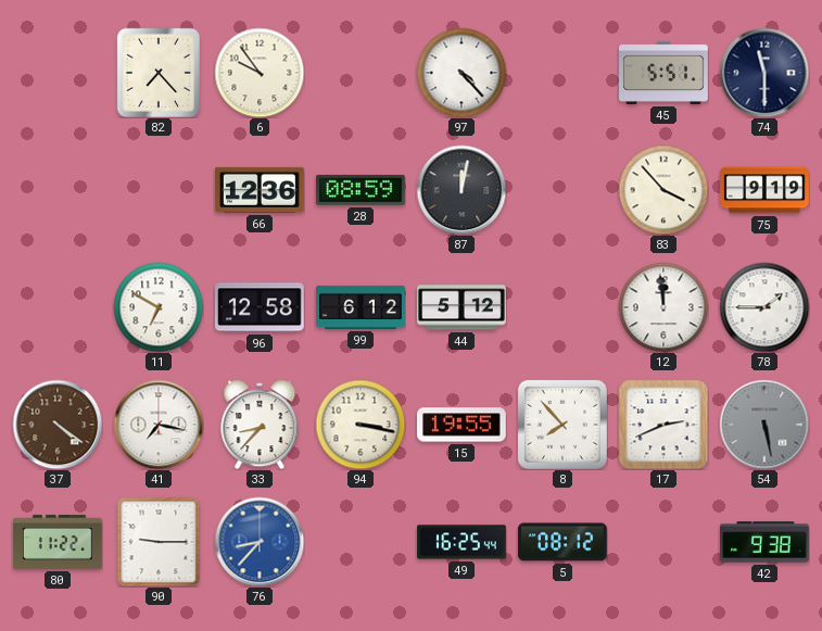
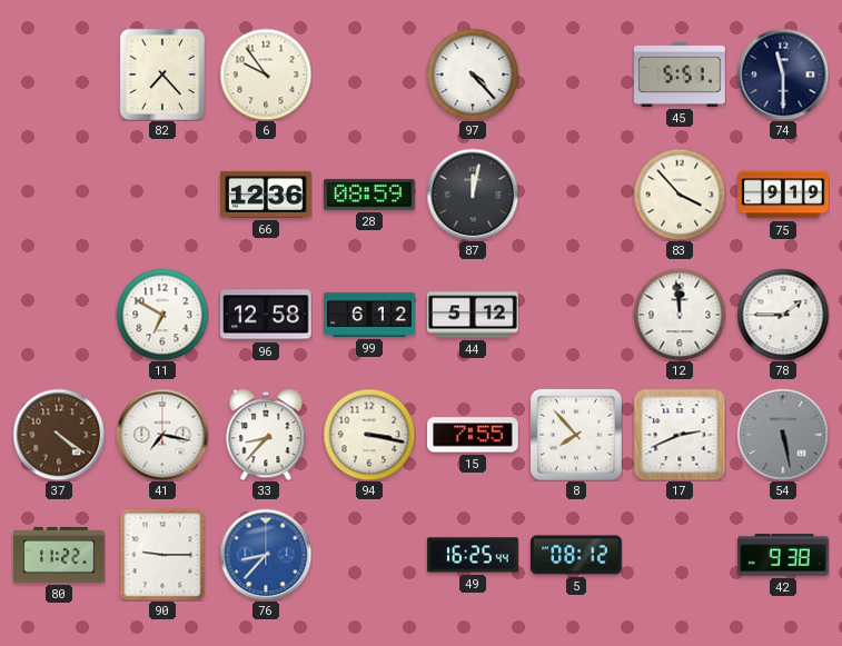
15: 19:55 -> 7:55
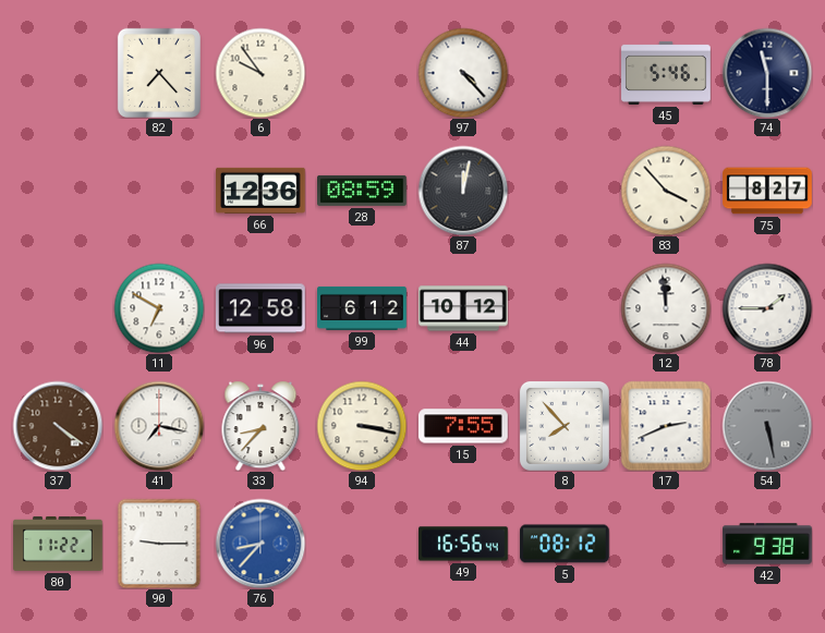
45: 5:51 -> 5:46
75: 9:19 -> 8:27
44: 5:12 -> 10:12
49: 16:25 -> 16:56
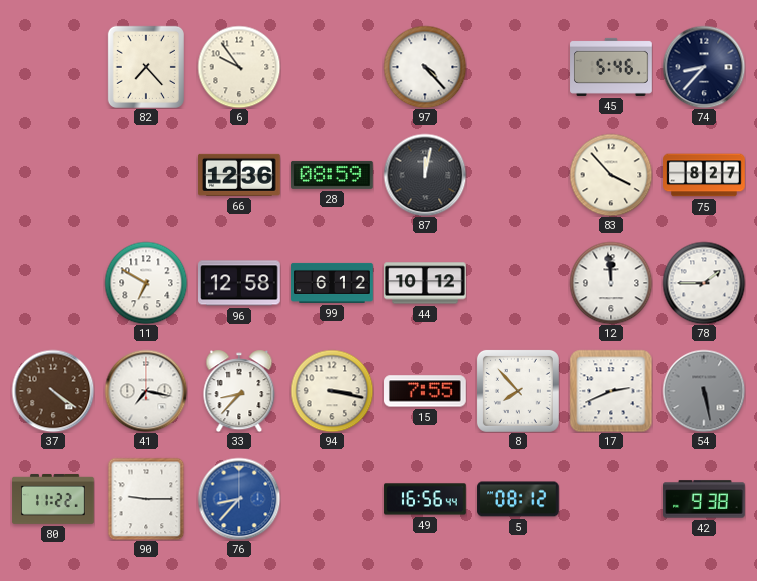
74: 11:30 -> 8:37
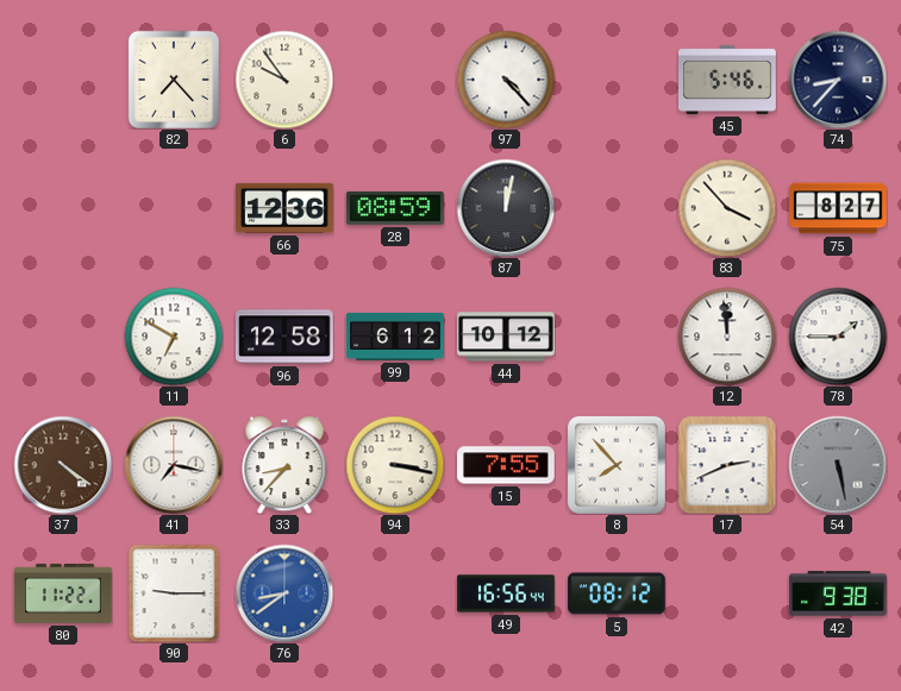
76: 8:37 -> 8:39
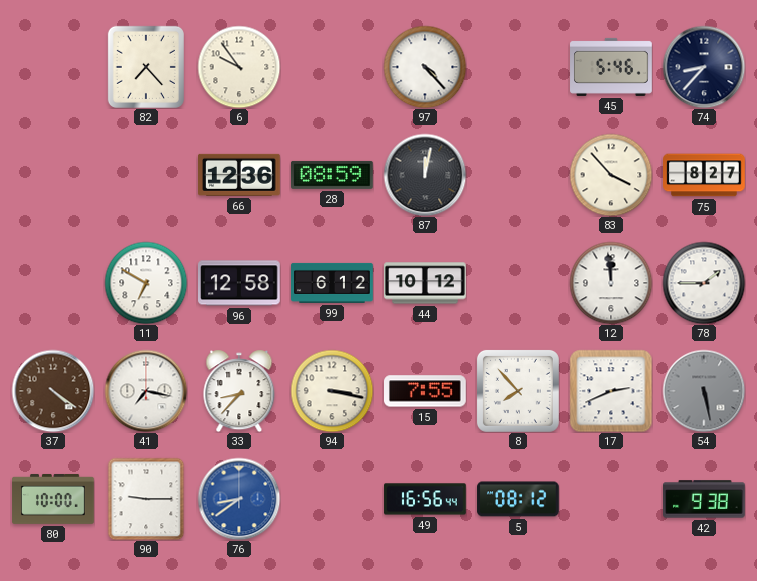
80: 11:22 -> 10:00
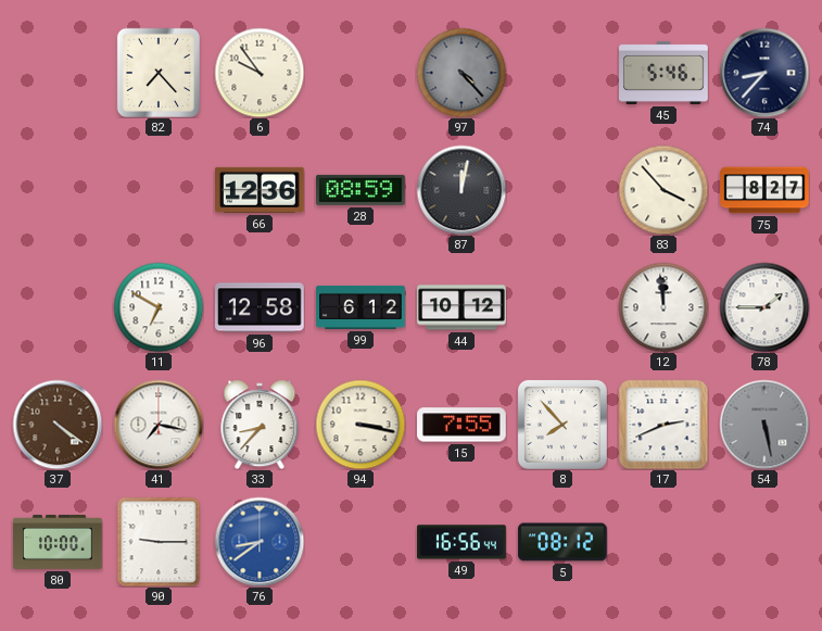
97 dial: white -> grey
42: 9:38 -> none
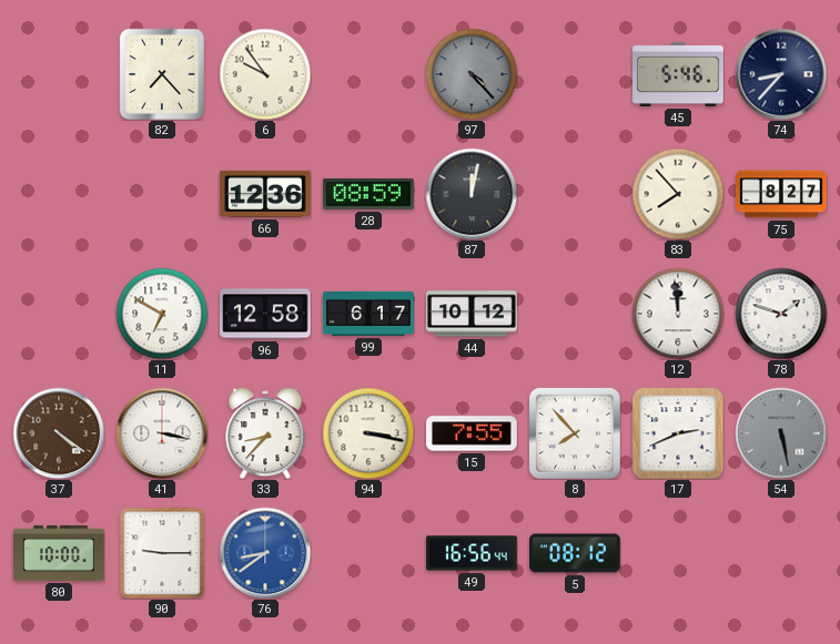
83: 3:53 -> 7:53
99: 6:12 -> 6:17
78: 1:45 -> 1:48
41: 7:17 -> 3:17
